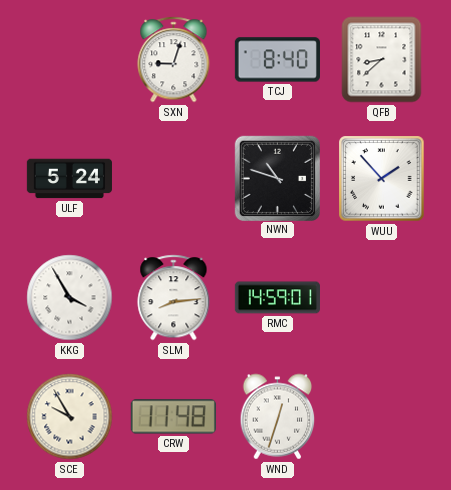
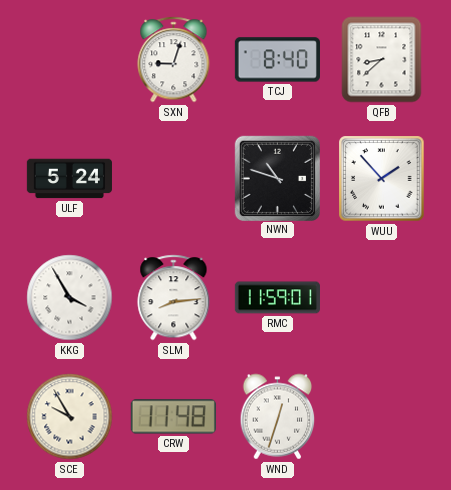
RMC: 14:59 -> 11:59
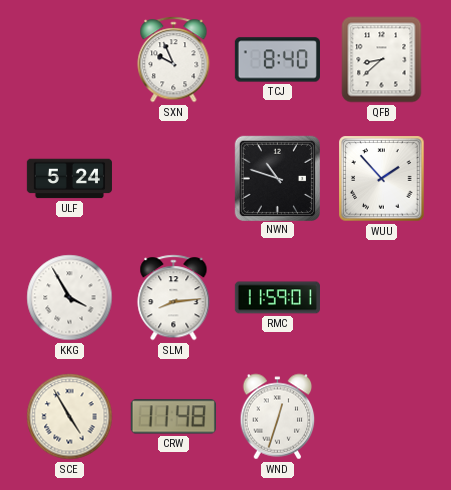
SXN: 9:03 -> 9:56
SCE: 9:55 -> 4:55
